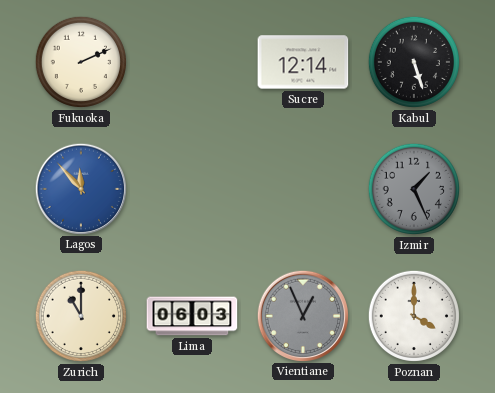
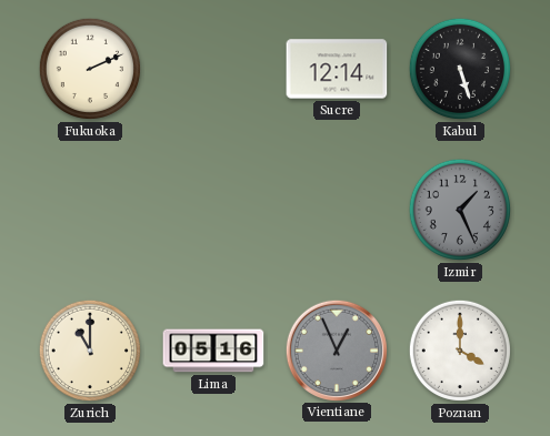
Lagos: 11:53 -> none
Lima: 06:03 -> 05:16
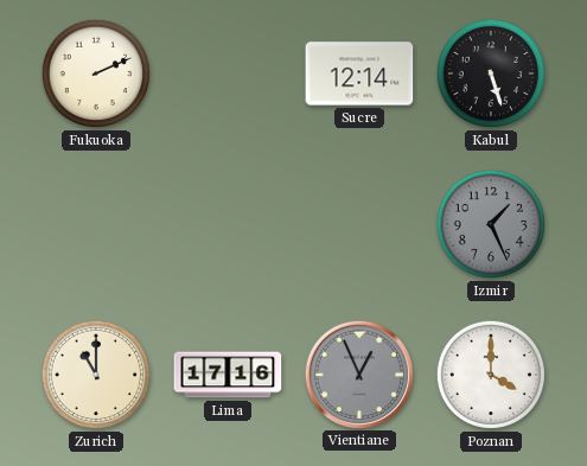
Lima: 05:16 -> 17:16
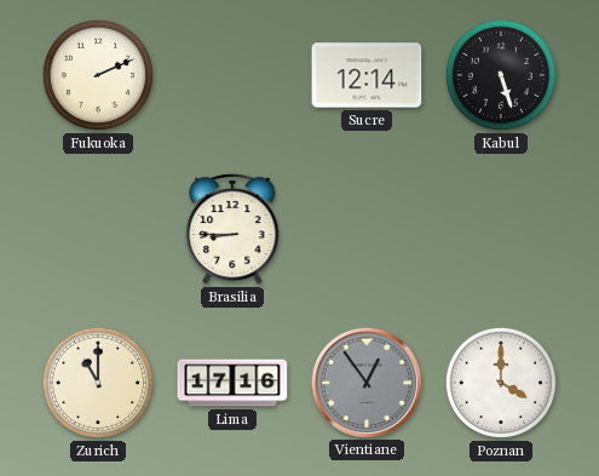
Brasilia: none -> 8:45
Izmir: 1:26 -> none
Vientiane: 12:56 -> 12:54
